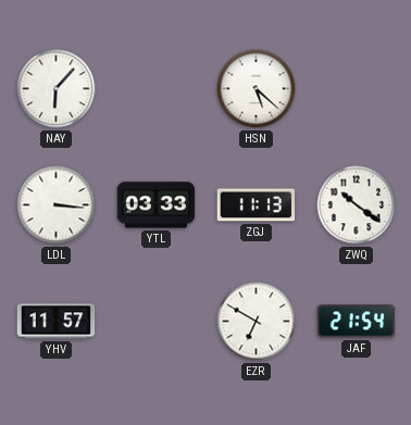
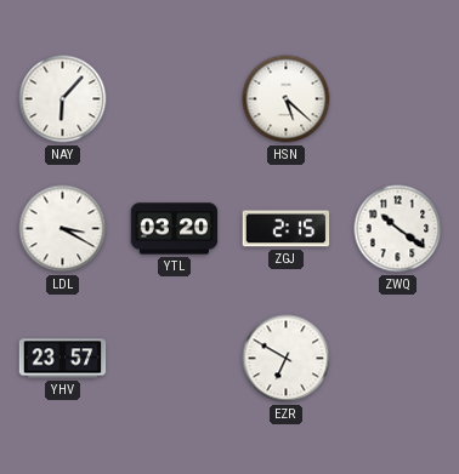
LDL: 3:16 -> 3:20
YTL: 03:33 -> 03:20
ZGJ: 11:13 -> 2:15
YHV: 11:57 -> 23:57
JAF: 21:54 -> none
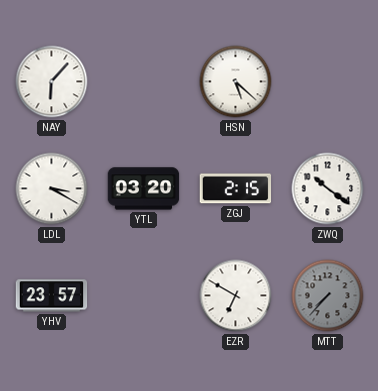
MTT: none -> 7:37
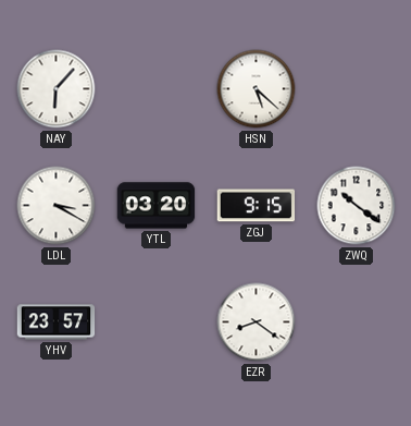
ZGJ: 2:15 -> 9:15
EZR: 6:50 -> 8:21
MTT: 7:37 -> none
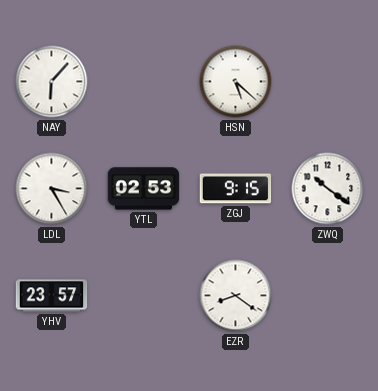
LDL: 3:20 -> 3:25
YTL: 03:20 -> 02:53
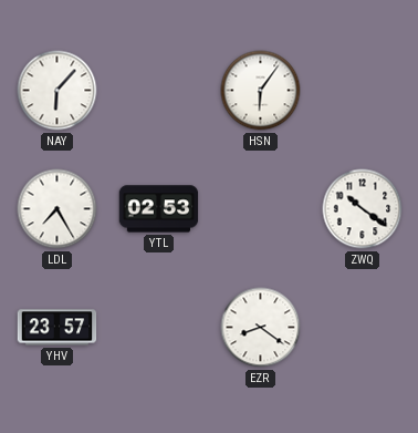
HSN: 5:22 -> 6:06
LDL: 3:25 -> 7:25
ZGJ: 9:15 -> none
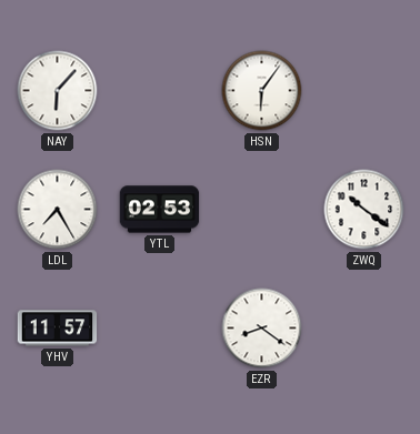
YHV: 23:57 -> 11:57
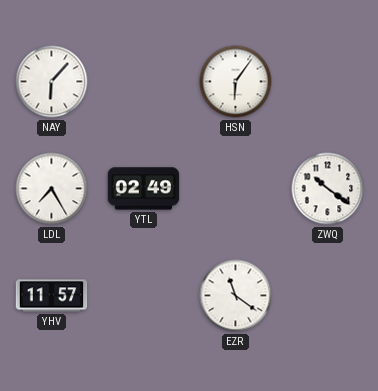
YTL: 02:53 -> 02:49
EZR: 8:21 -> 11:21
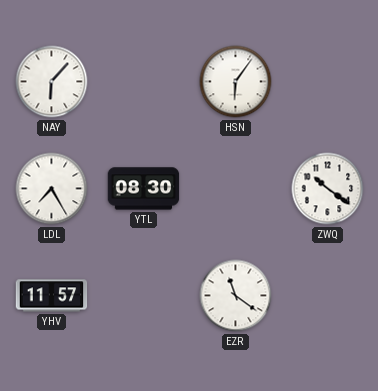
YTL: 02:49 -> 08:30
